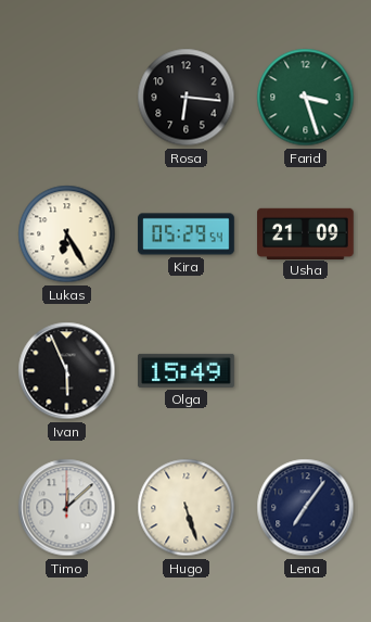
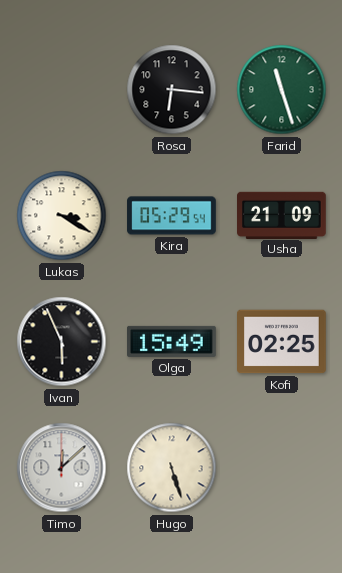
Farid: 3:27 -> 11:27
Lukas: 6:25 -> 3:20
Kofi: none -> 02:25
Lena: 7:06 -> none
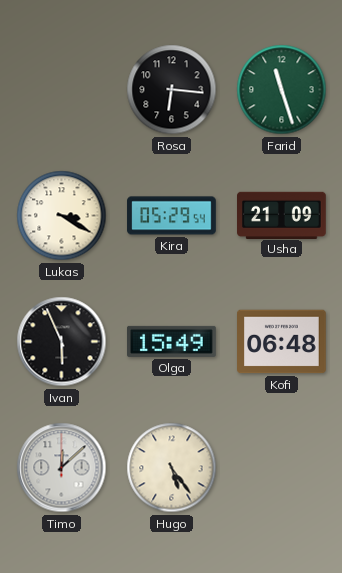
Kofi: 02:25 -> 06:48
Hugo: 5:27 -> 5:24
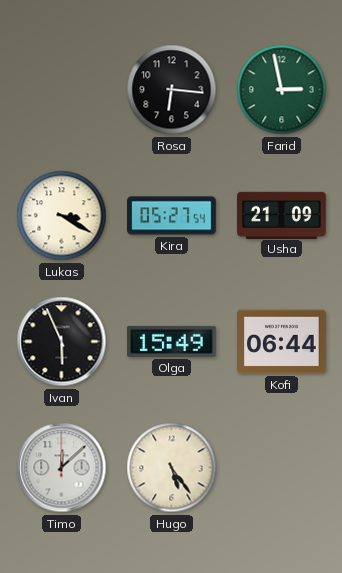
Farid: 11:27 -> 2:58
Kira: 05:29 -> 05:27
Kofi: 06:48 -> 06:44
